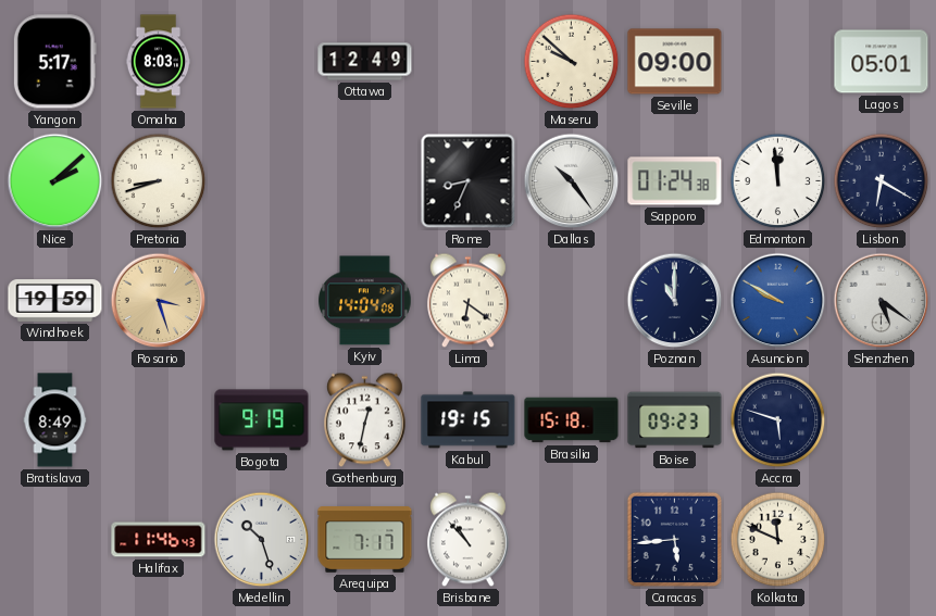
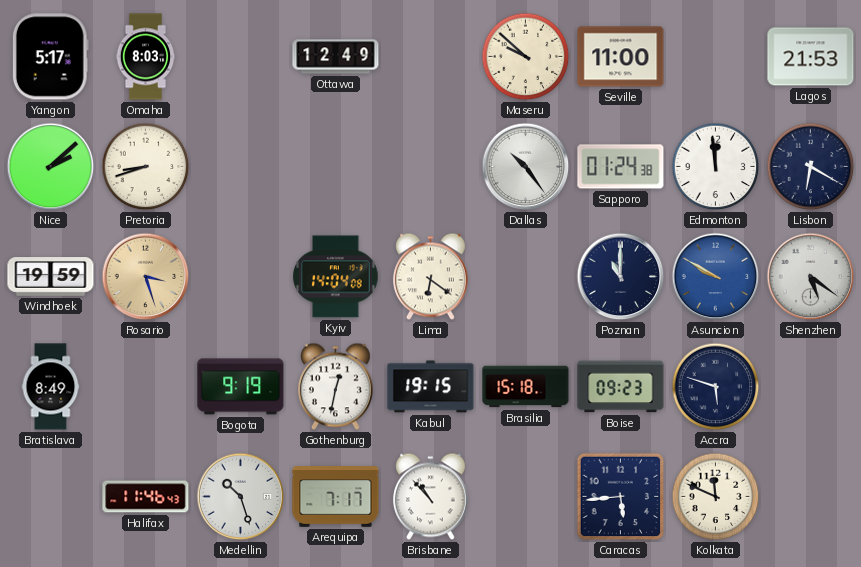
Seville: 09:00 -> 11:00
Lagos: 05:01 -> 21:53
Rome: 8:34 -> none
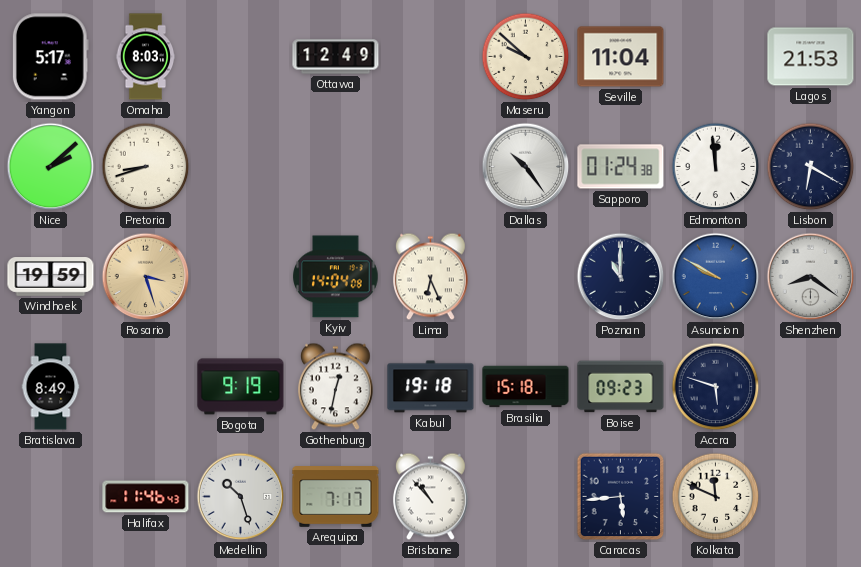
Seville: 11:00 -> 11:04
Lima: 6:21 -> 6:26
Shenzhen: 5:21 -> 8:21
Kabul: 19:15 -> 19:18
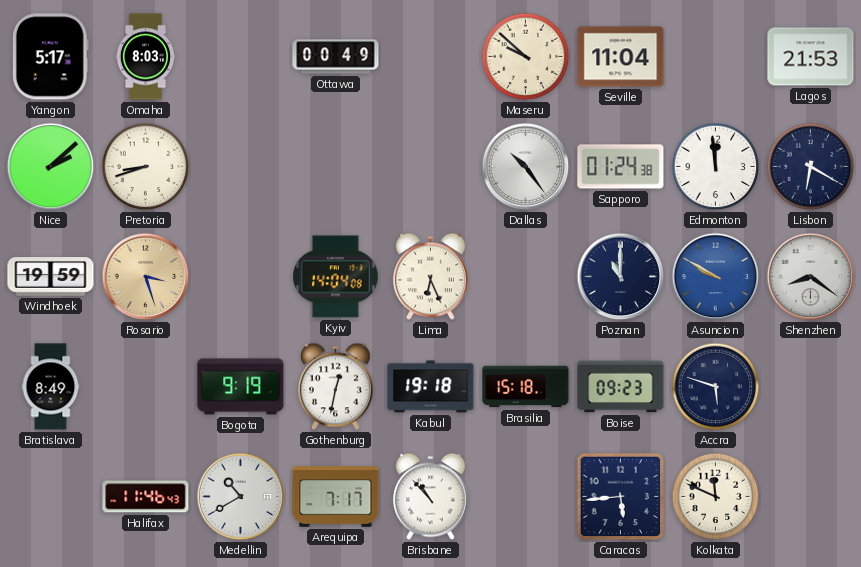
Ottawa: 12:49 -> 00:49
Medellin: 10:27 -> 10:40
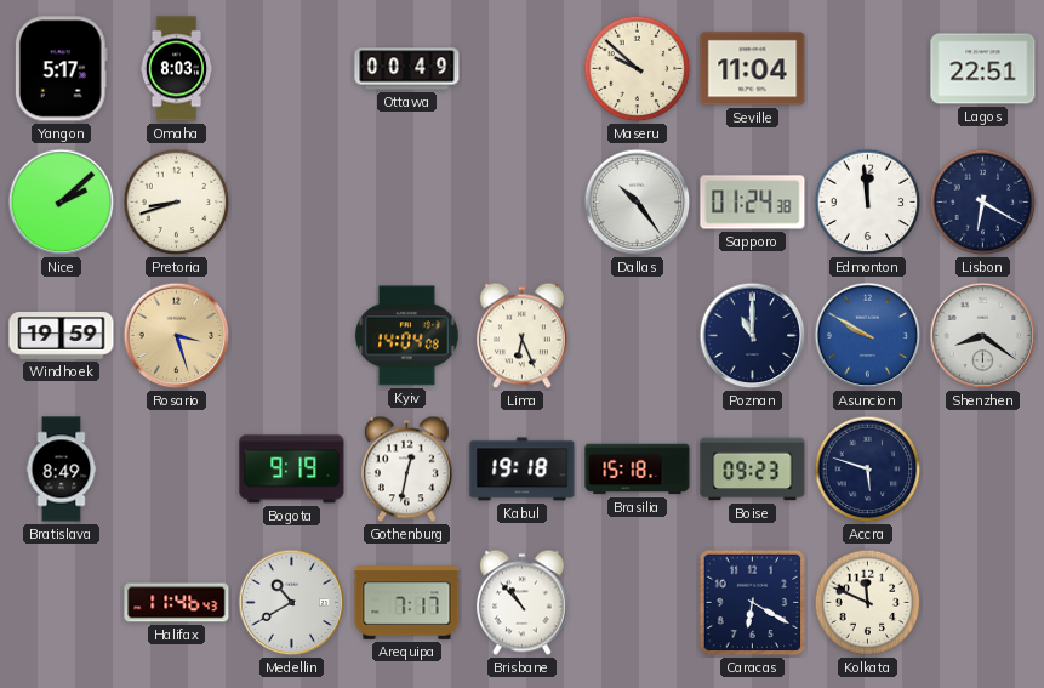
Lagos: 21:53 -> 22:51
Caracas: 5:44 -> 6:20
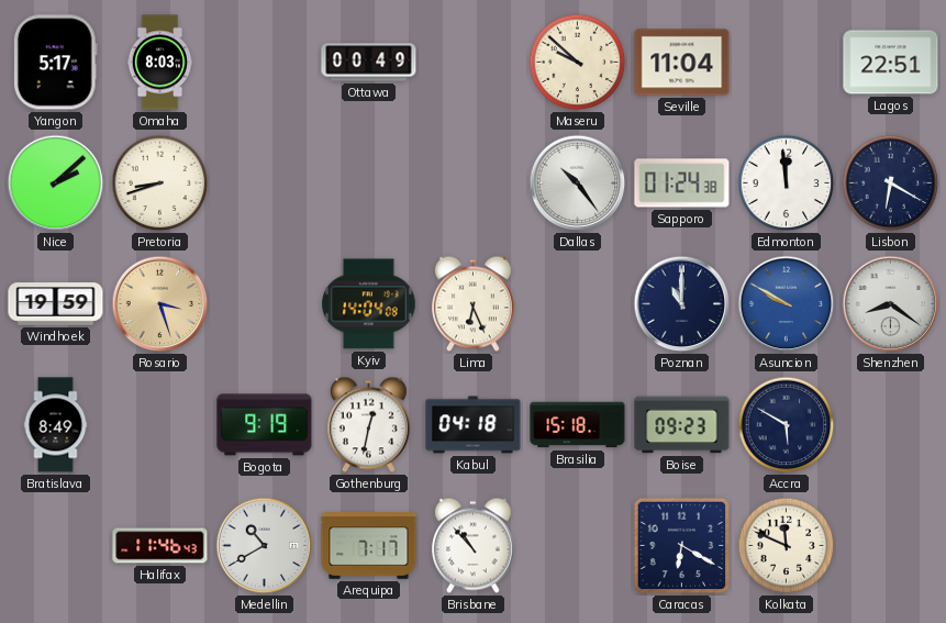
Kabul: 19:18 -> 04:18
Accra: 5:48 -> 5:50
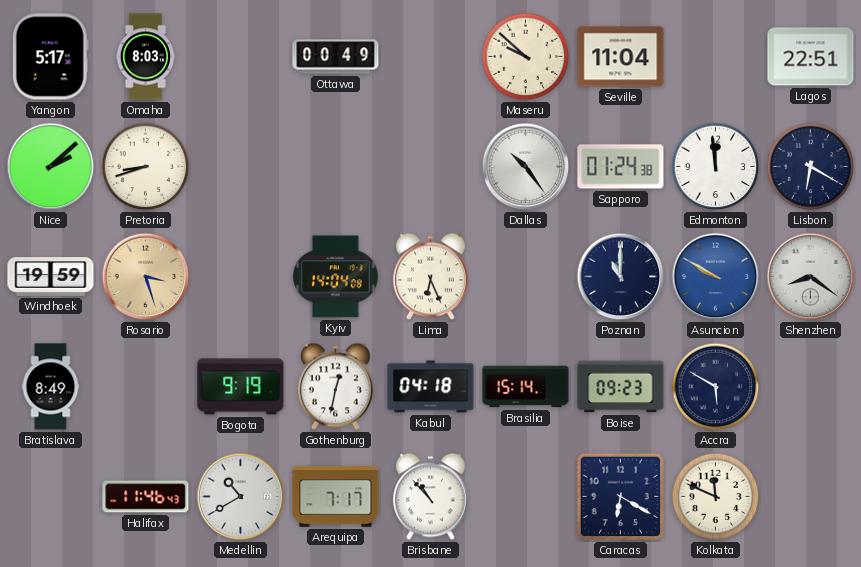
Brasilia: 15:18 -> 15:14
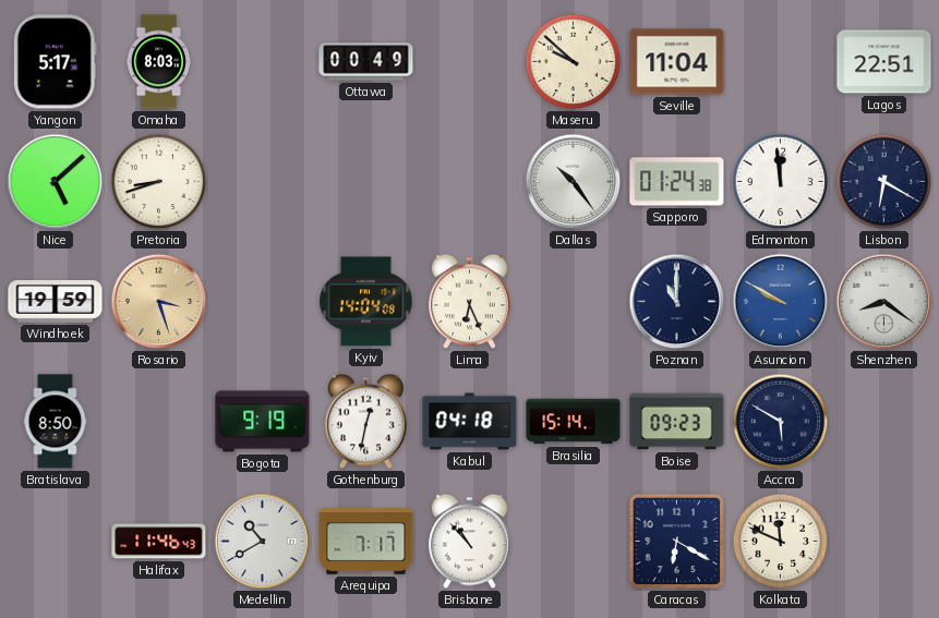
Nice: 2:08 -> 5:08
Bratislava: 8:49 -> 8:50
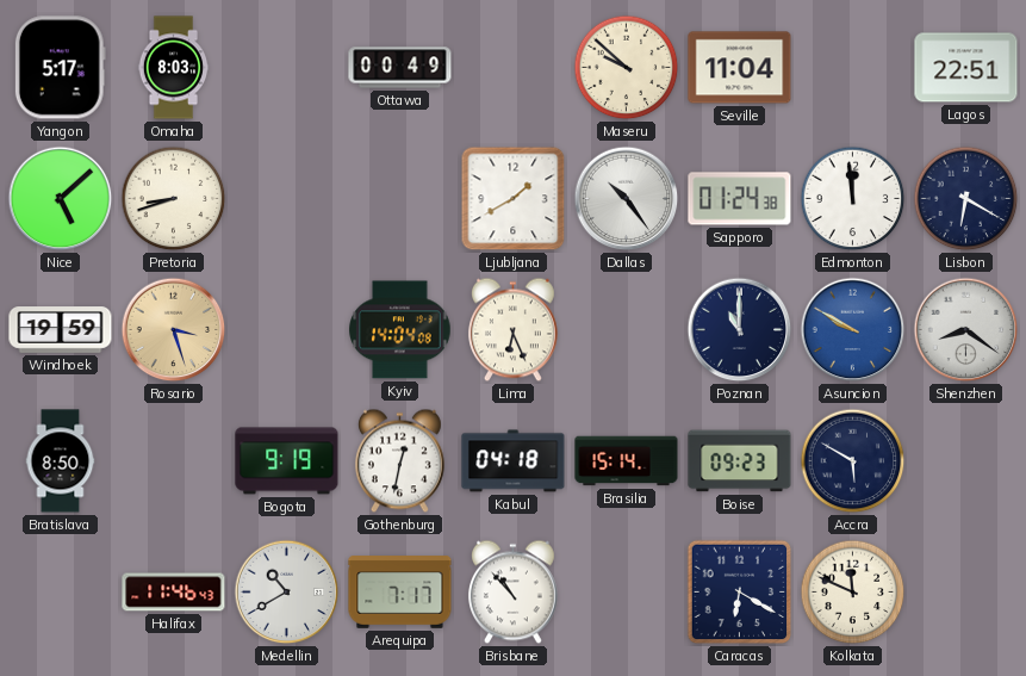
Ljubljana: none -> 1:40
